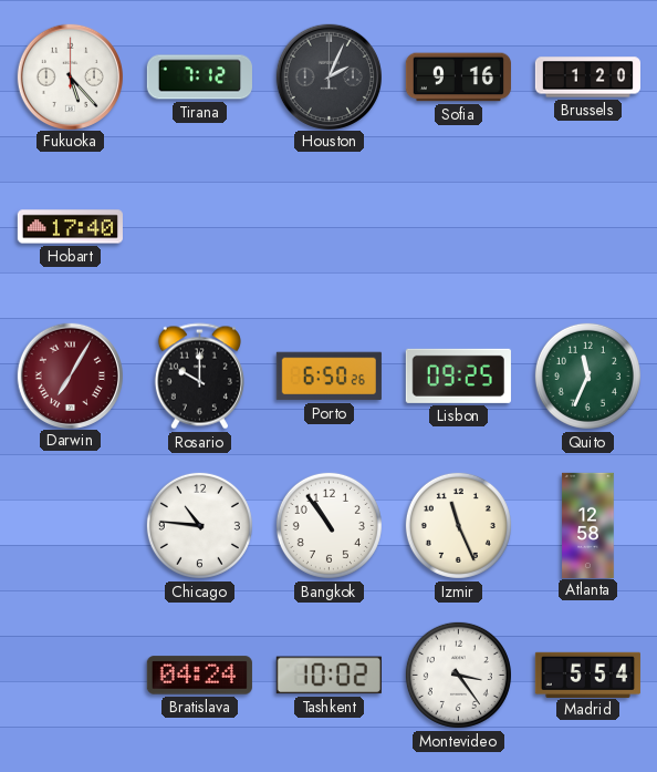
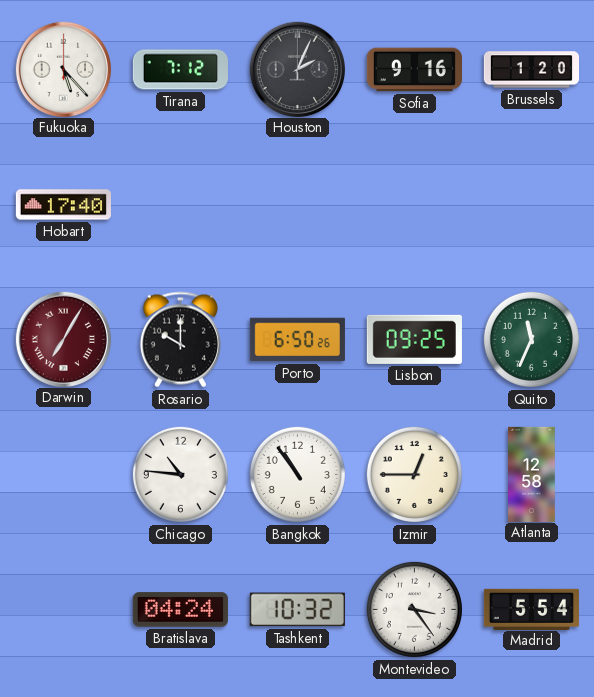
Izmir: 11:26 -> 12:45
Tashkent: 10:02 -> 10:32
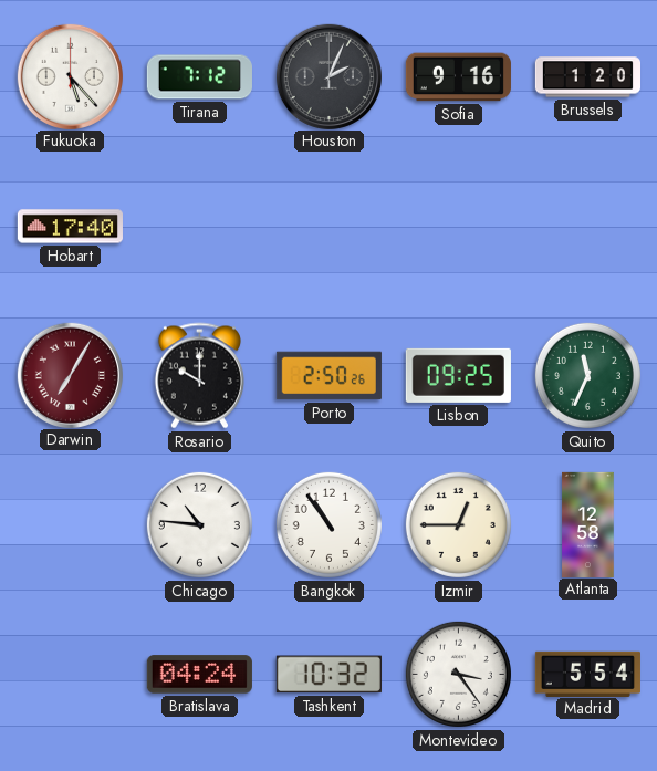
Porto: 6:50 -> 2:50
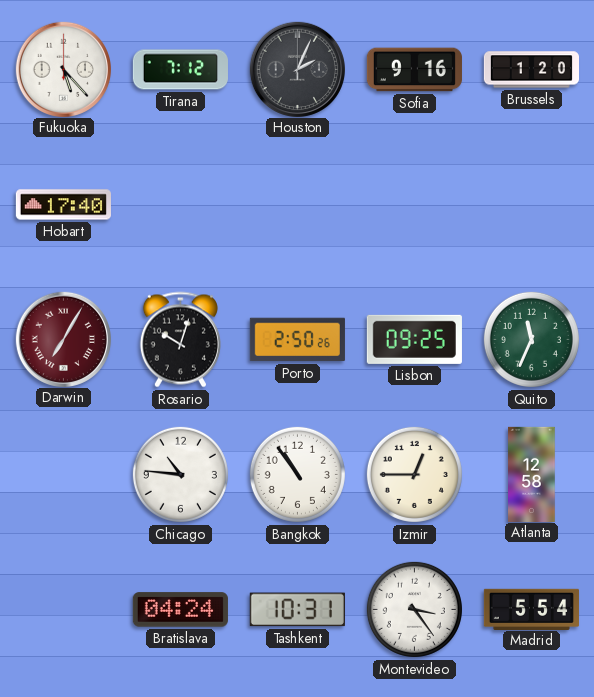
Rosario: 10:00 -> 10:03
Tashkent: 10:32 -> 10:31
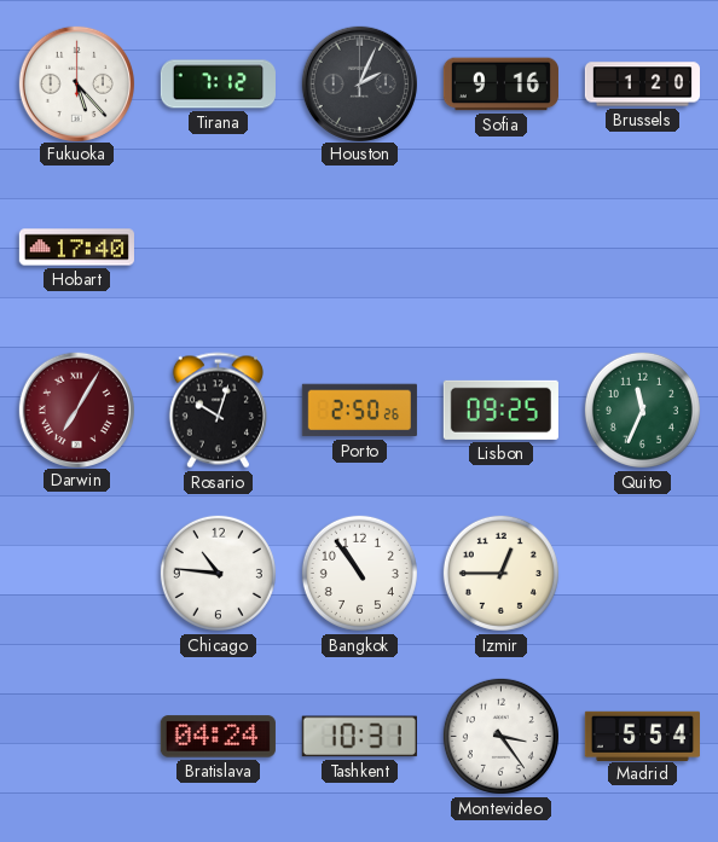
Atlanta: 12:58 -> none
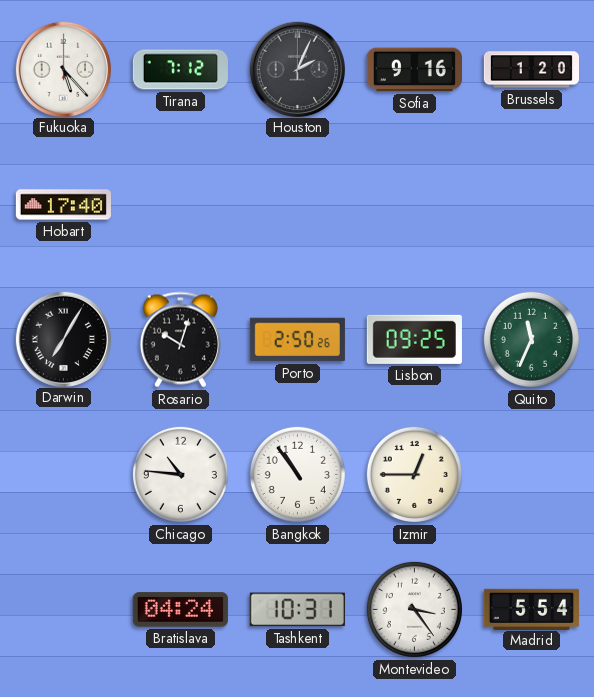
Darwin dial: burgundy -> black
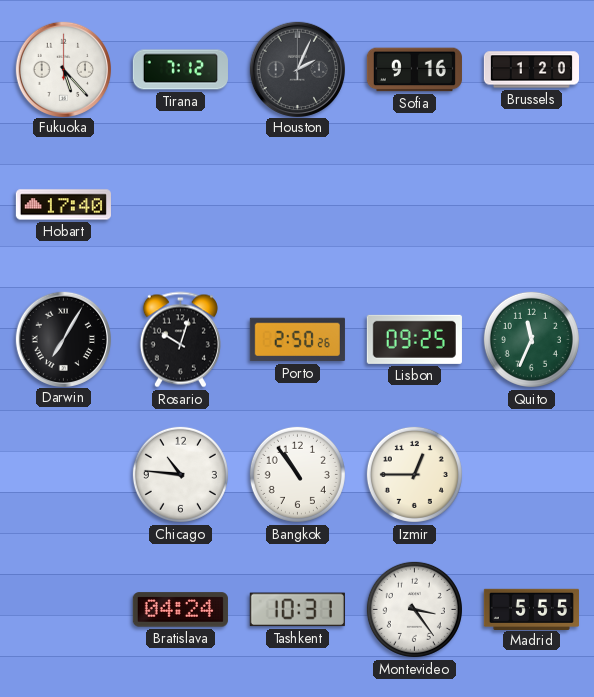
Madrid: 5:54 -> 5:55
